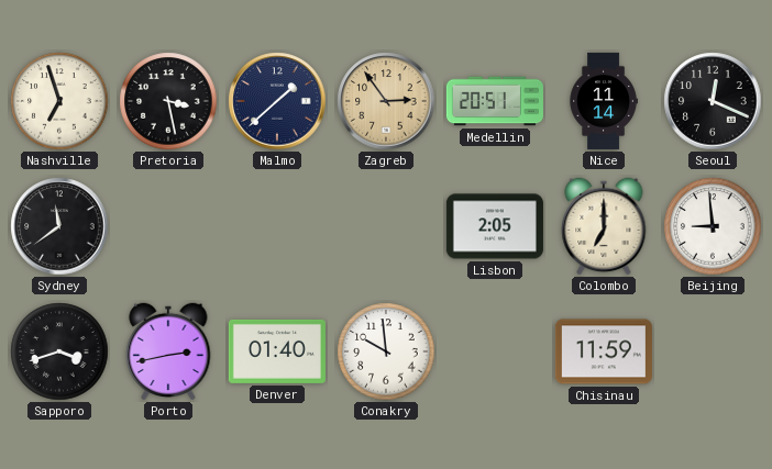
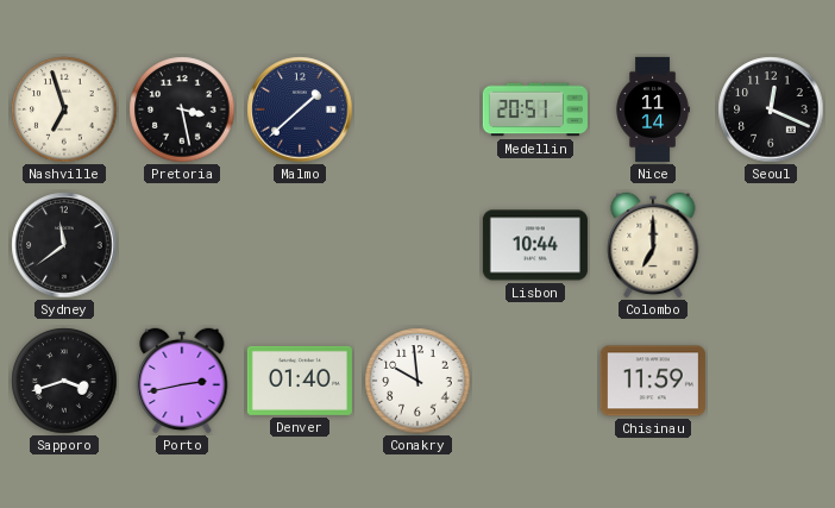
Zagreb: 2:54 -> none
Lisbon: 2:05 -> 10:44
Beijing: 8:59 -> none
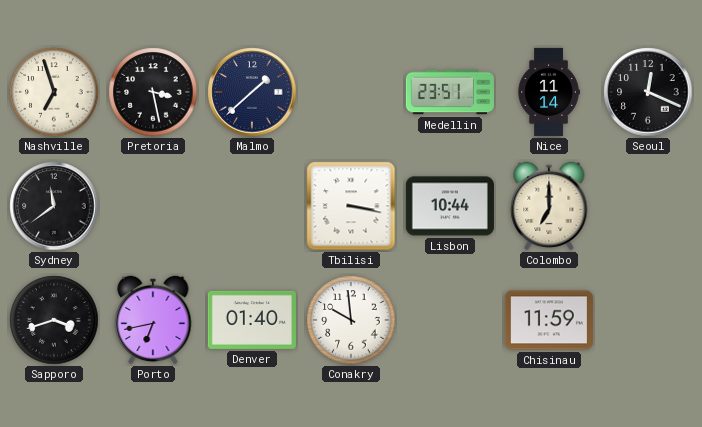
Medellin: 20:51 -> 23:51
Tbilisi: none -> 3:17
Porto: 2:43 -> 6:43
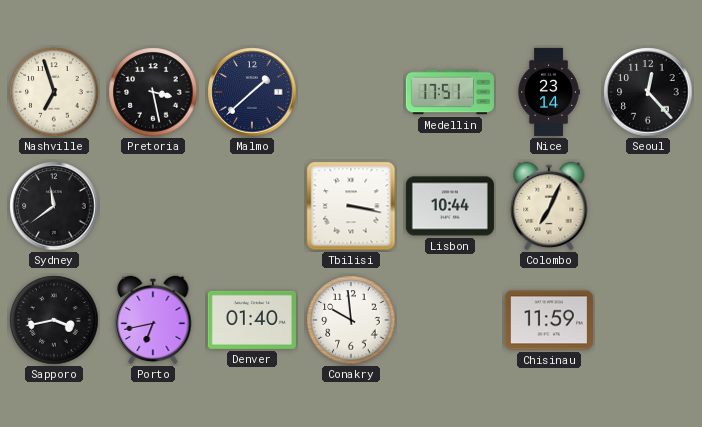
Medellin: 23:51 -> 17:51
Nice: 11:14 -> 23:14
Seoul: 12:19 -> 12:23
Colombo: 7:00 -> 7:04
Sapporo: 3:42 -> 3:43
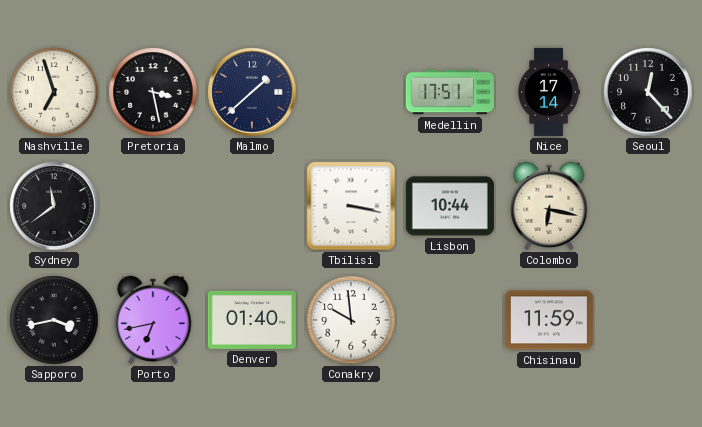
Nice: 23:14 -> 17:14
Colombo: 7:04 -> 6:17
